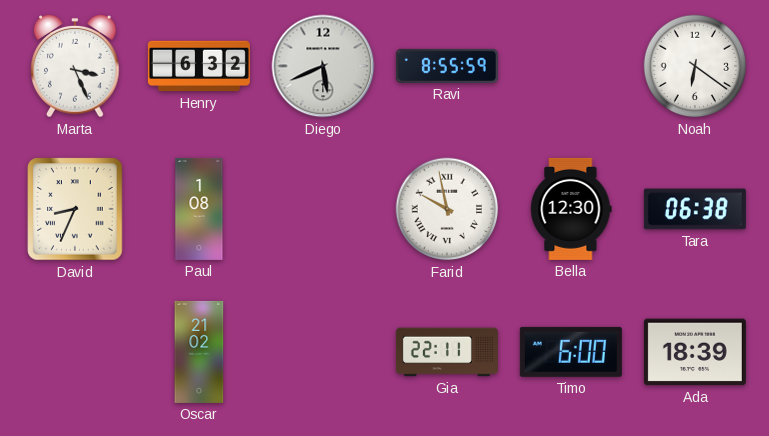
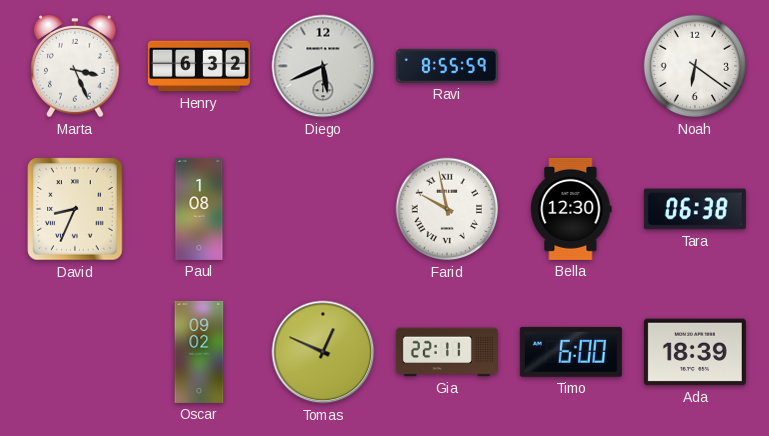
Oscar: 21:02 -> 09:02
Tomas: none -> 12:49
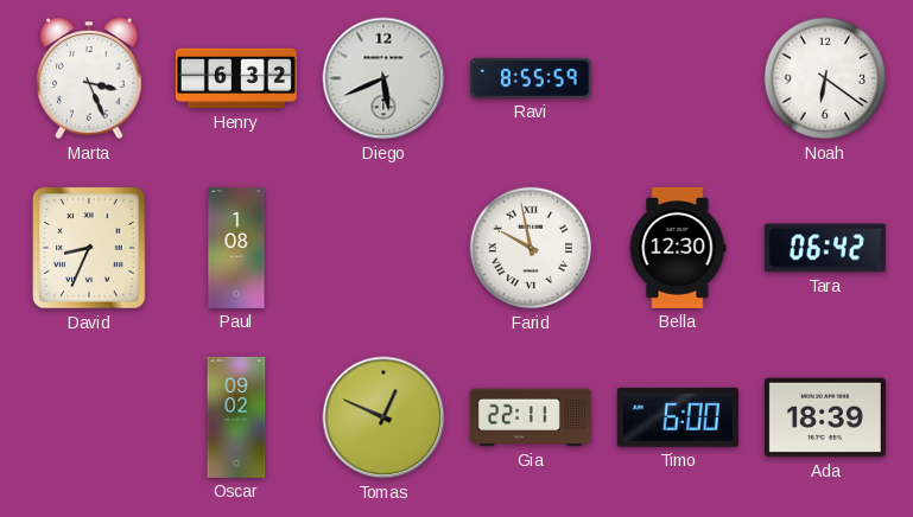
Tara: 06:38 -> 06:42
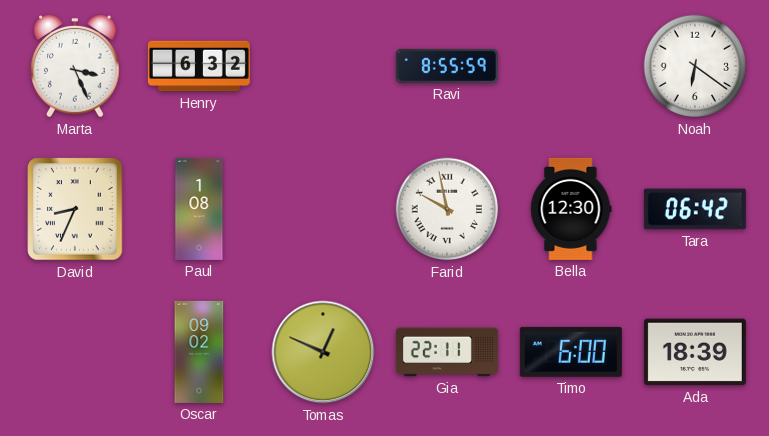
Diego: 5:41 -> none
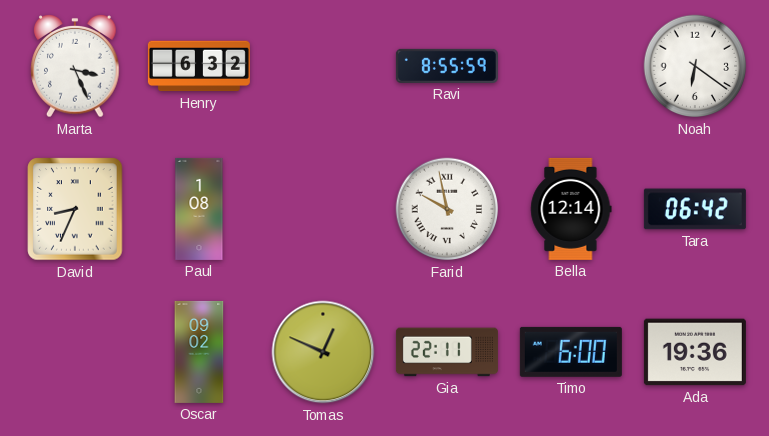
Bella: 12:30 -> 12:14
Ada: 18:39 -> 19:36
